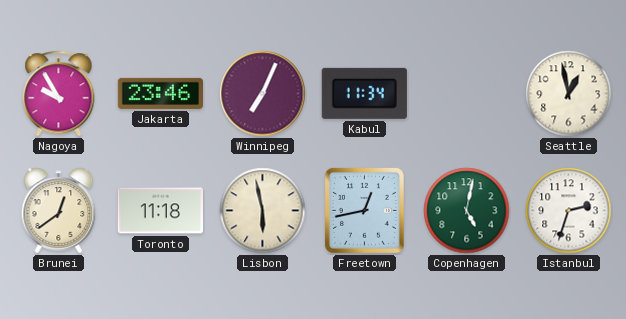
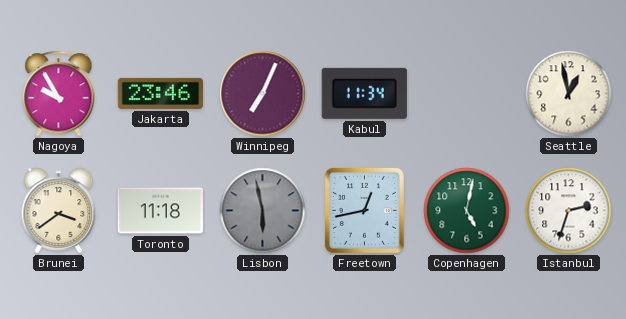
Brunei: 12:39 -> 3:39
Lisbon dial: cream -> grey
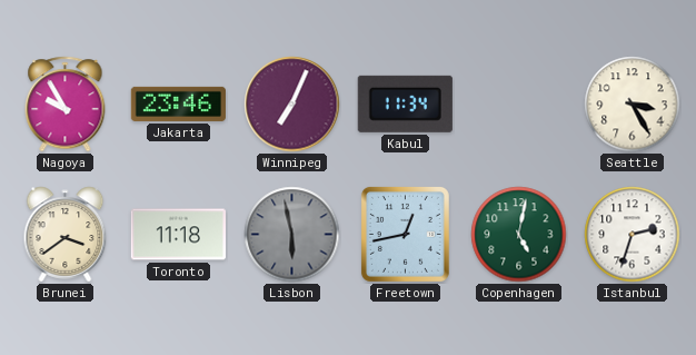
Seattle: 12:58 -> 3:25
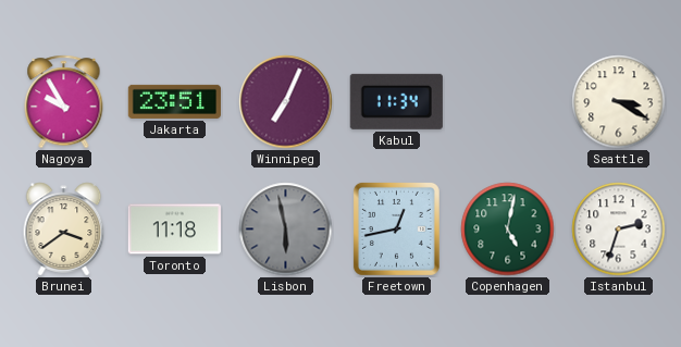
Jakarta: 23:46 -> 23:51
Seattle: 3:25 -> 3:20
